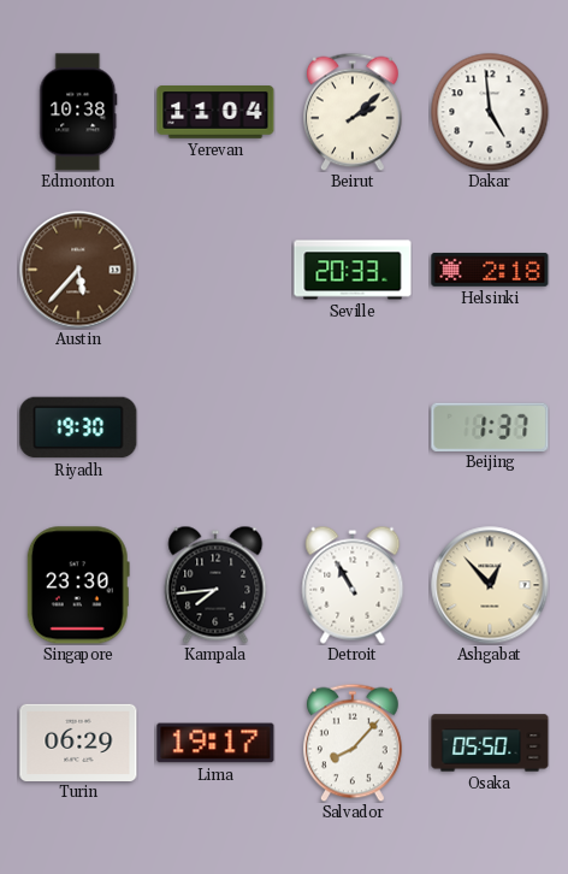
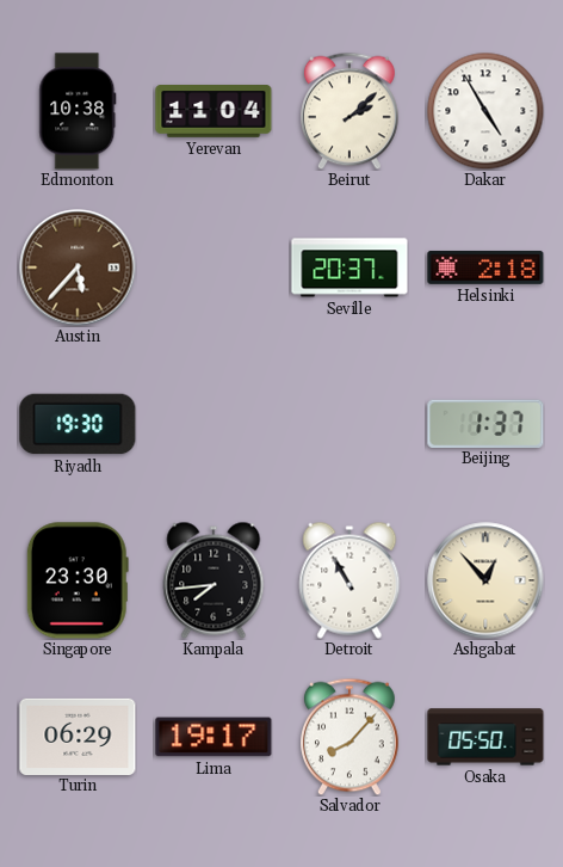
Dakar: 4:59 -> 4:55
Seville: 20:33 -> 20:37
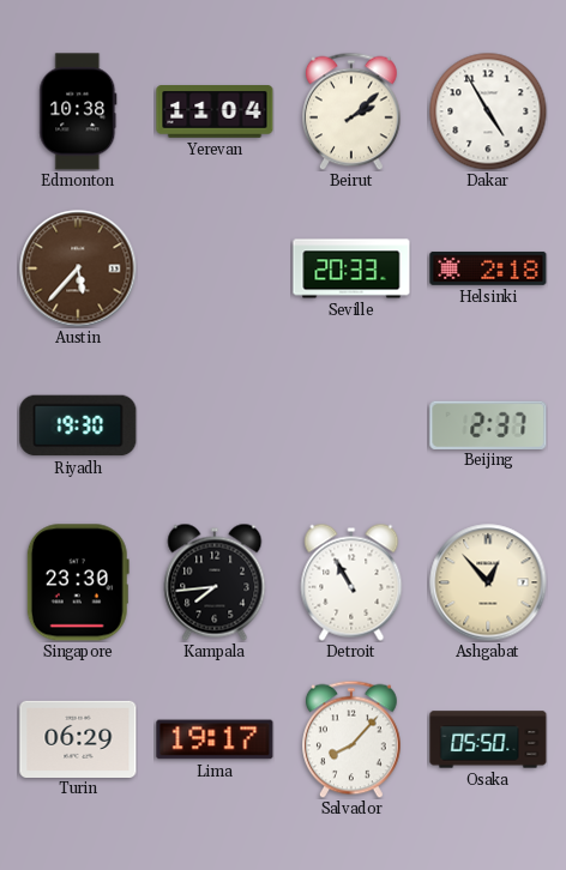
Seville: 20:37 -> 20:33
Beijing: 1:37 -> 2:37
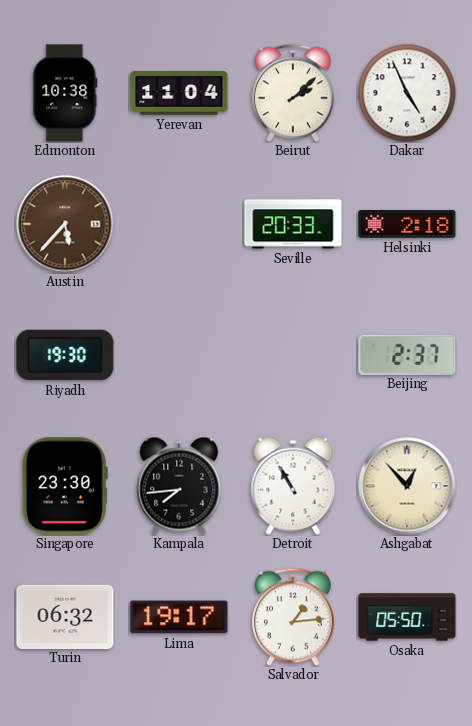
Dakar: 4:55 -> 4:56
Turin: 06:29 -> 06:32
Salvador: 8:07 -> 1:14
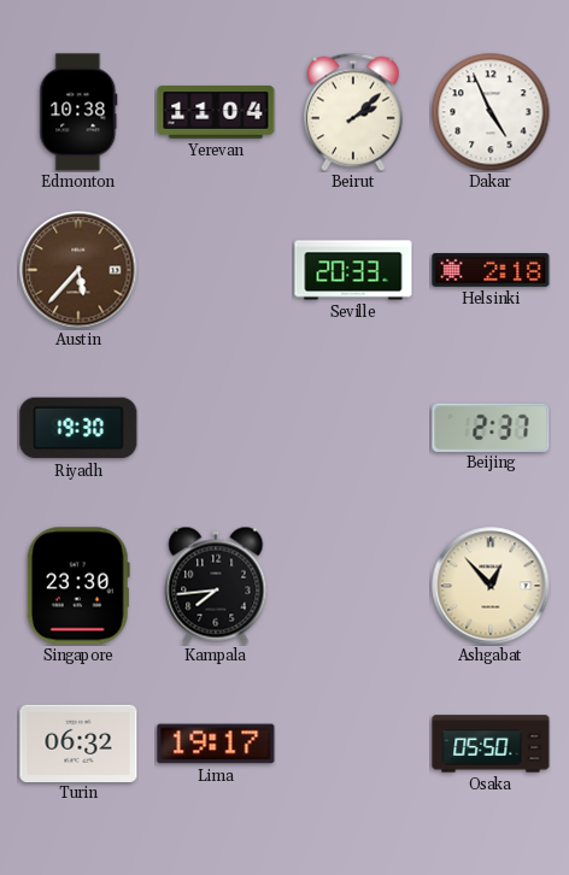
Detroit: 10:55 -> none
Salvador: 1:14 -> none
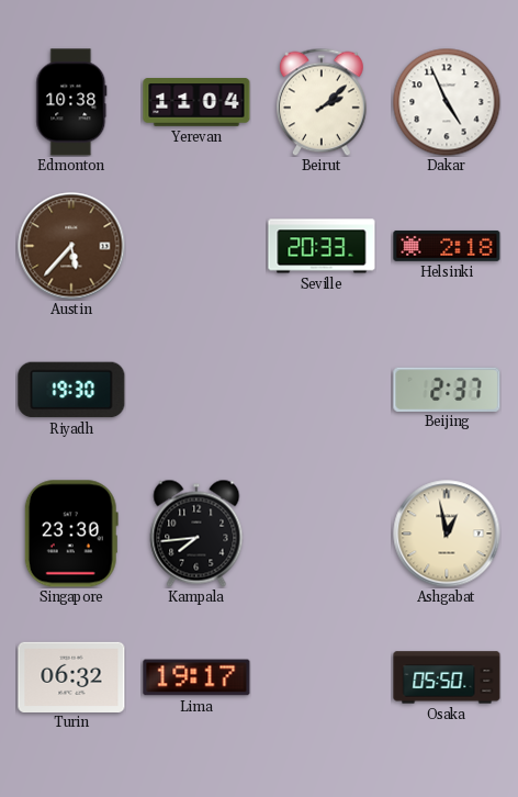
Ashgabat: 12:53 -> 12:58
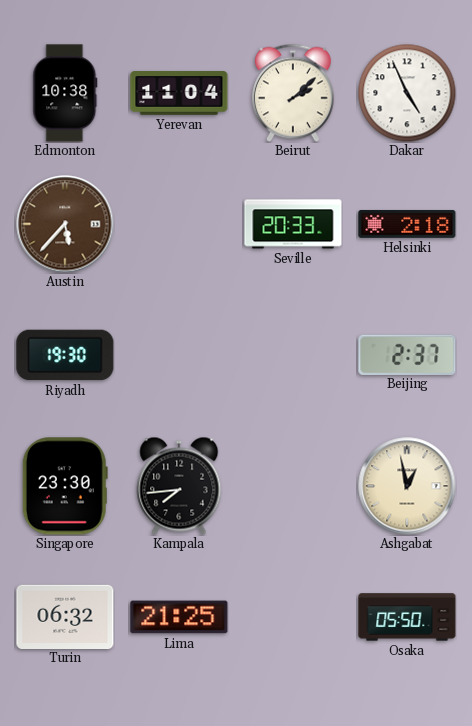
Lima: 19:17 -> 21:25
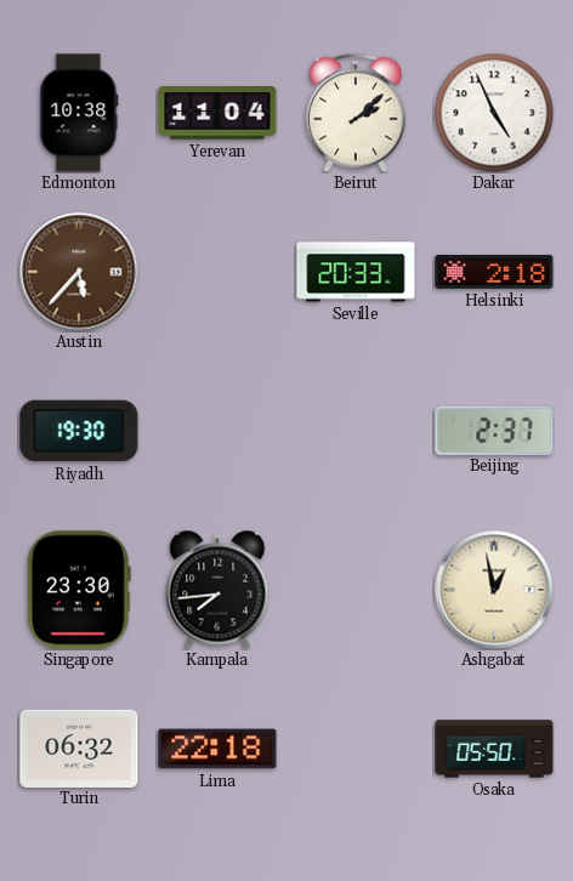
Lima: 21:25 -> 22:18
